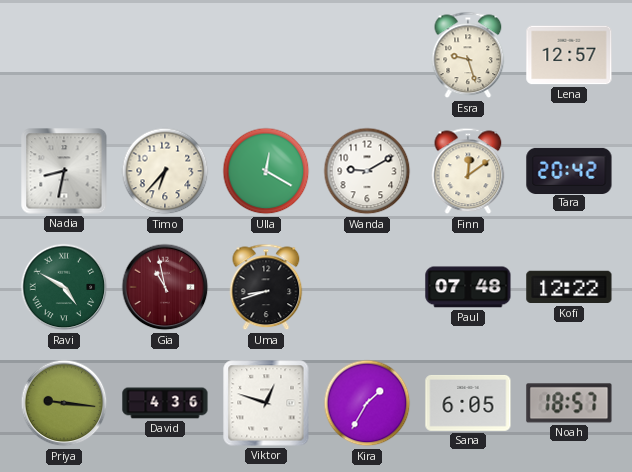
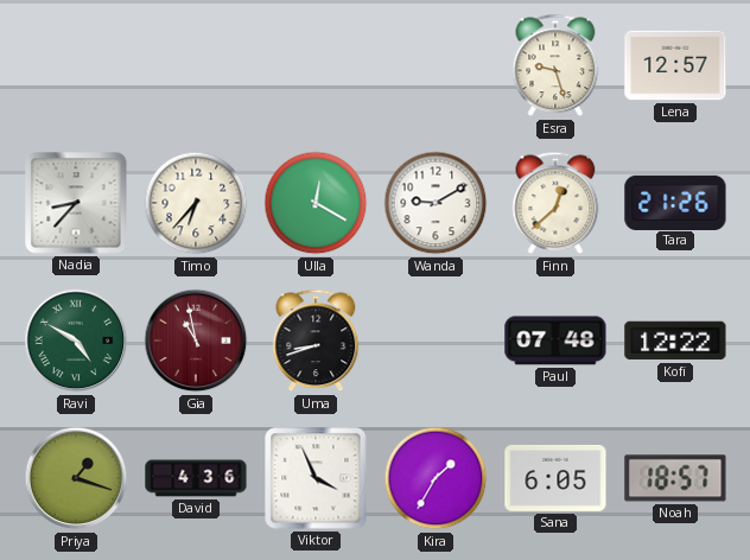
Nadia: 8:32 -> 8:37
Finn: 12:09 -> 12:38
Tara: 20:42 -> 21:26
Priya: 9:16 -> 1:18
Viktor: 12:48 -> 3:56
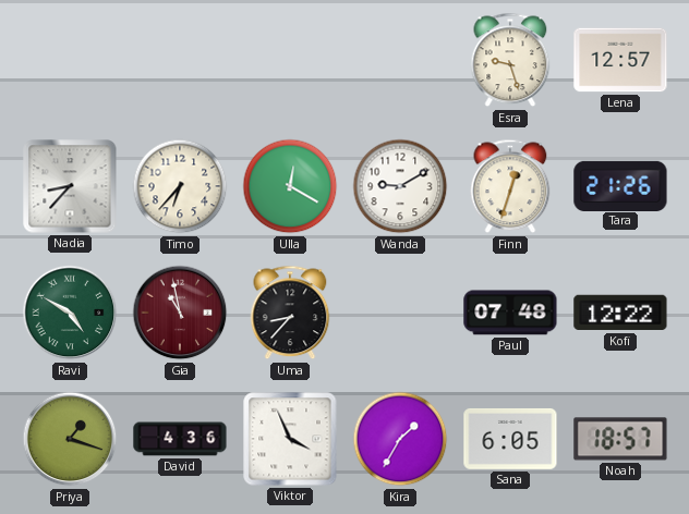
Finn: 12:38 -> 12:33
Uma: 8:42 -> 8:37
